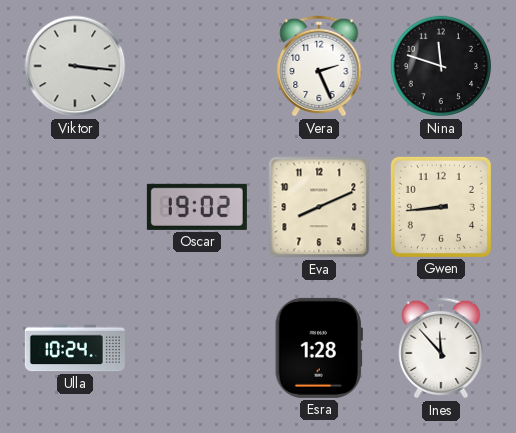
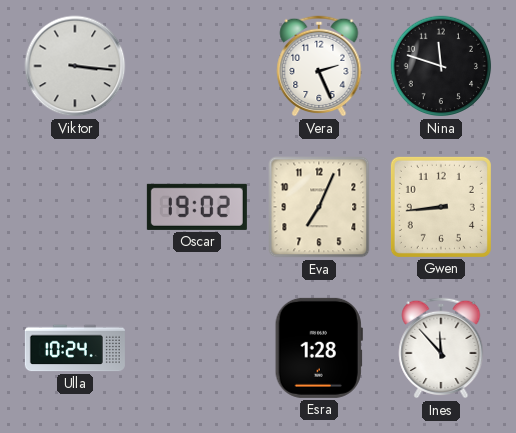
Eva: 8:11 -> 7:04
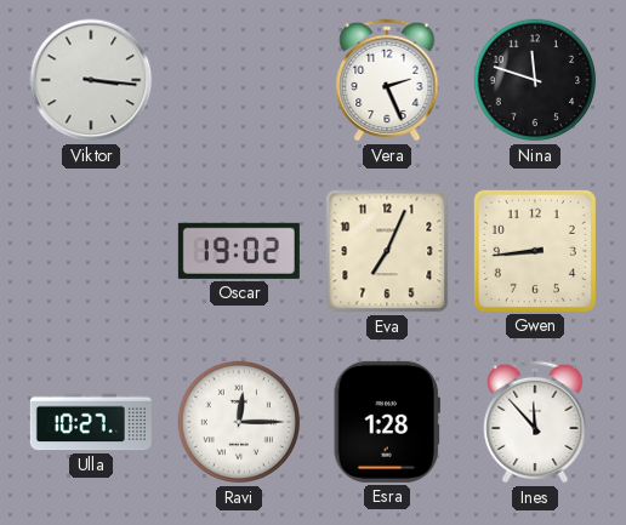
Ulla: 10:24 -> 10:27
Ravi: none -> 12:15
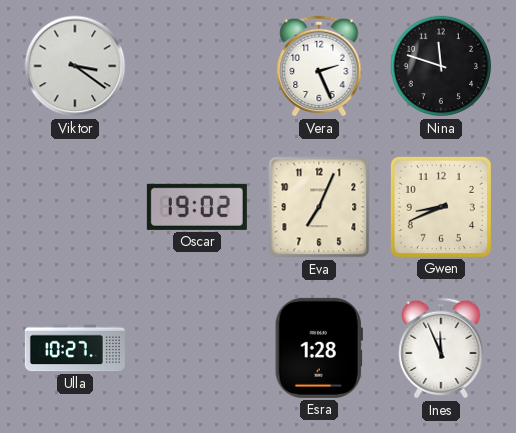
Viktor: 3:16 -> 3:21
Gwen: 8:44 -> 8:41
Ravi: 12:15 -> none
Ines: 11:53 -> 11:56
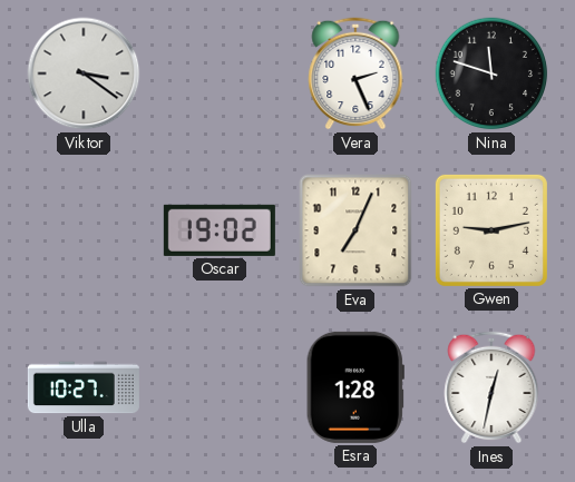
Gwen: 8:41 -> 9:13
Ines: 11:56 -> 12:32
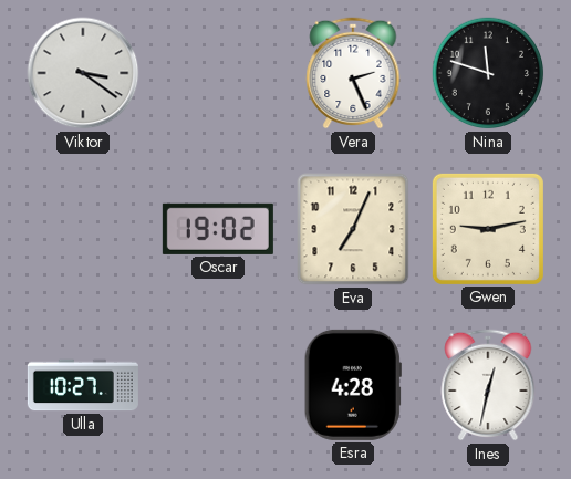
Esra: 1:28 -> 4:28
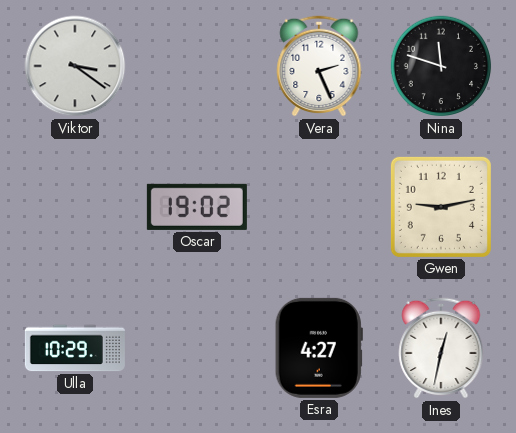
Eva: 7:04 -> none
Ulla: 10:27 -> 10:29
Esra: 4:28 -> 4:27
